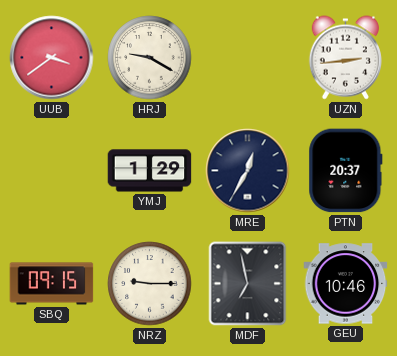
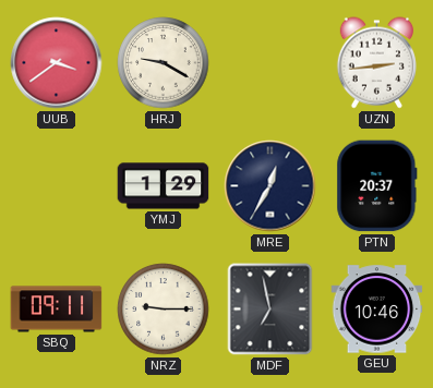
SBQ: 09:15 -> 09:11
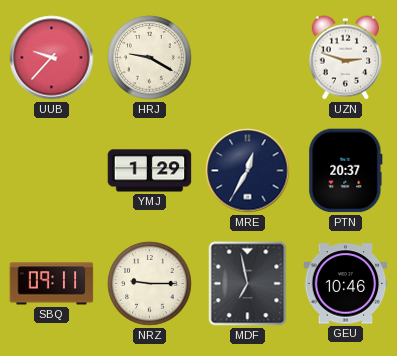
UUB: 3:39 -> 9:37
UZN: 2:44 -> 2:48
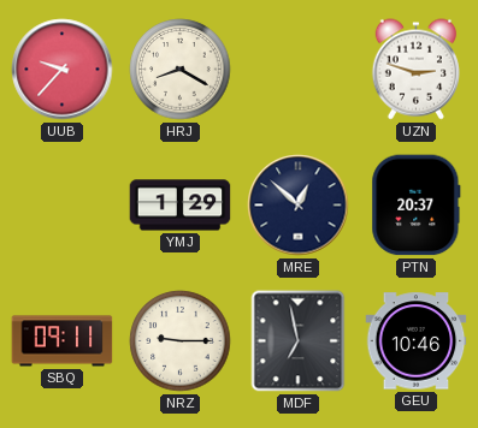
HRJ: 9:20 -> 8:20
MRE: 12:35 -> 12:52
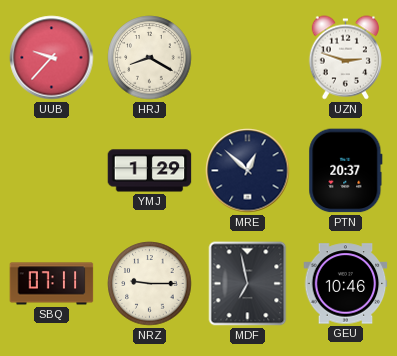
SBQ: 09:11 -> 07:11
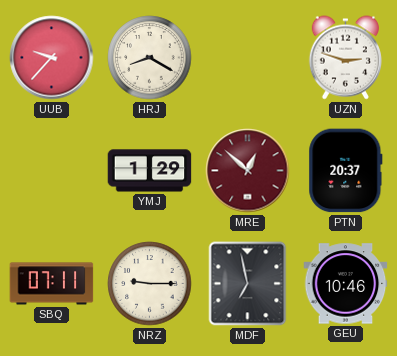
MRE dial: navy -> burgundy
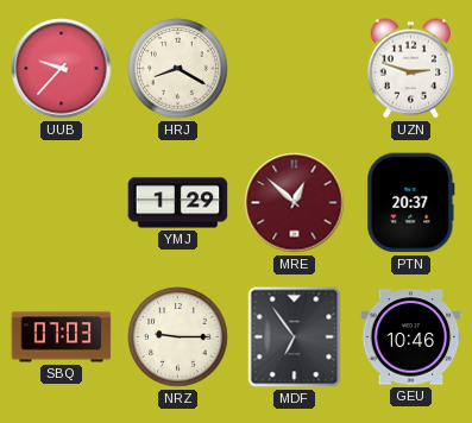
SBQ: 07:11 -> 07:03
MDF: 6:58 -> 6:54
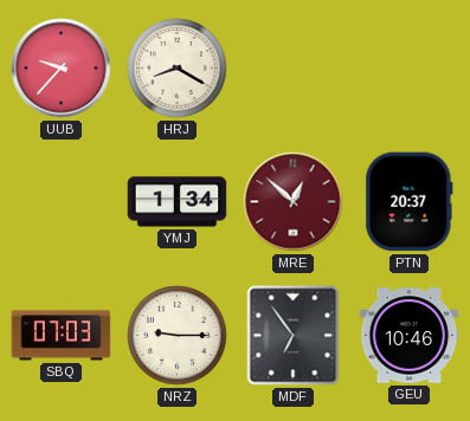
UZN: 2:48 -> none
YMJ: 1:29 -> 1:34
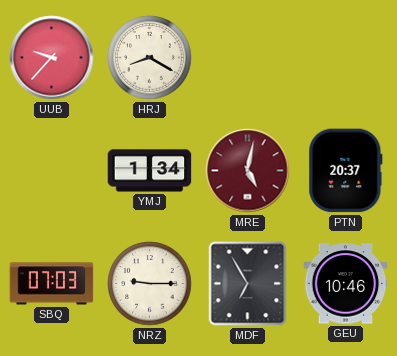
MRE: 12:52 -> 5:02
MDF: 6:54 -> 6:55
